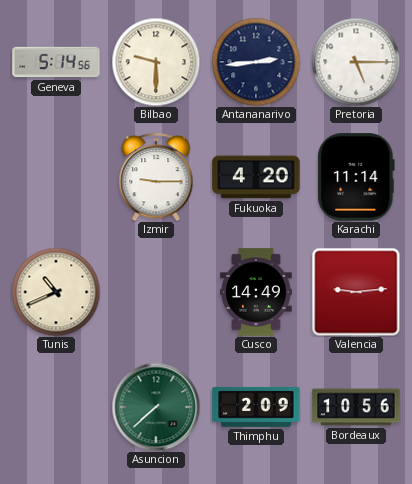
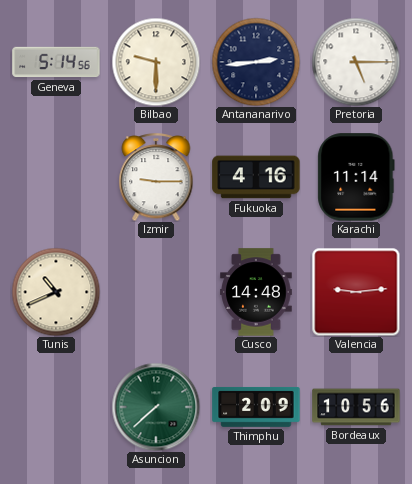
Fukuoka: 4:20 -> 4:16
Cusco: 14:49 -> 14:48
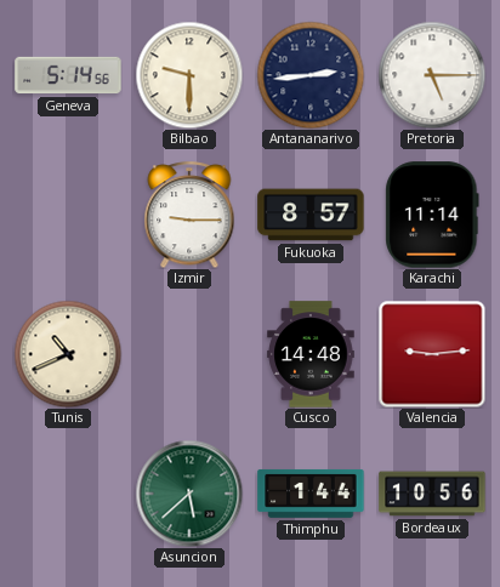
Fukuoka: 4:16 -> 8:57
Asuncion: 7:38 -> 5:38
Thimphu: 2:09 -> 1:44
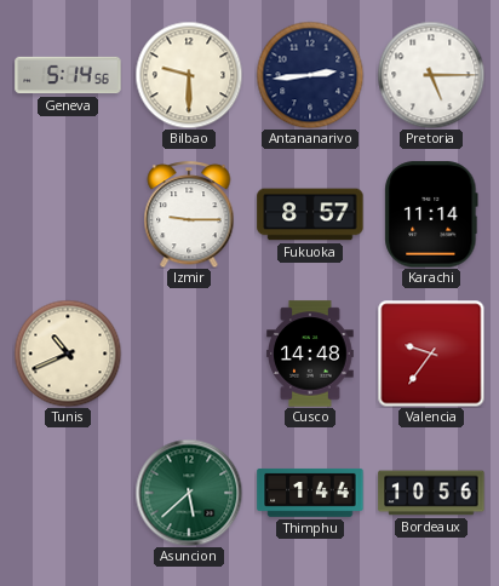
Valencia: 9:14 -> 9:36
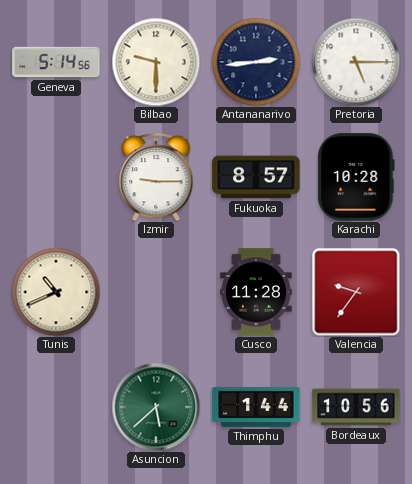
Karachi: 11:14 -> 10:28
Cusco: 14:48 -> 11:28
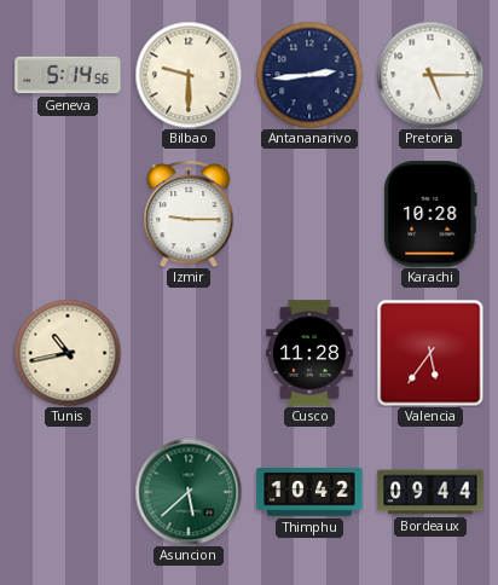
Fukuoka: 8:57 -> none
Tunis: 10:41 -> 10:43
Valencia: 9:36 -> 5:36
Thimphu: 1:44 -> 10:42
Bordeaux: 10:56 -> 09:44
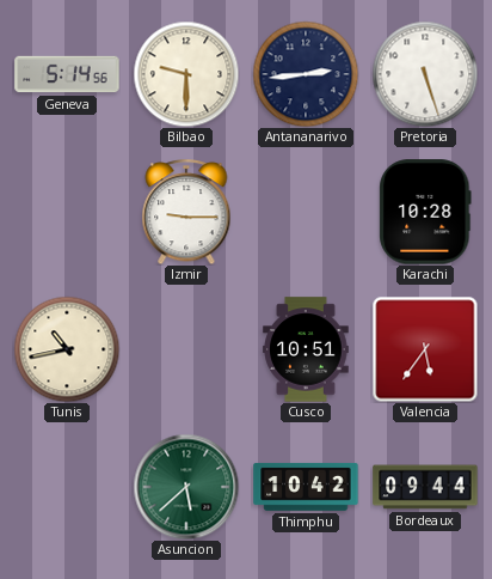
Pretoria: 5:15 -> 5:27
Cusco: 11:28 -> 10:51
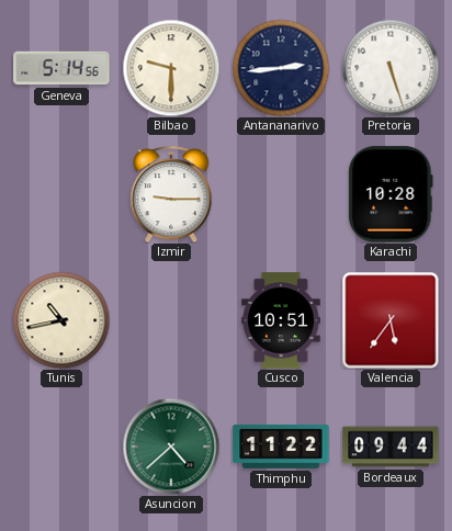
Asuncion: 5:38 -> 4:38
Thimphu: 10:42 -> 11:22
